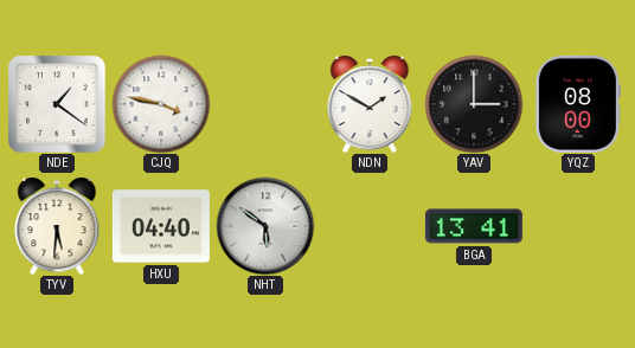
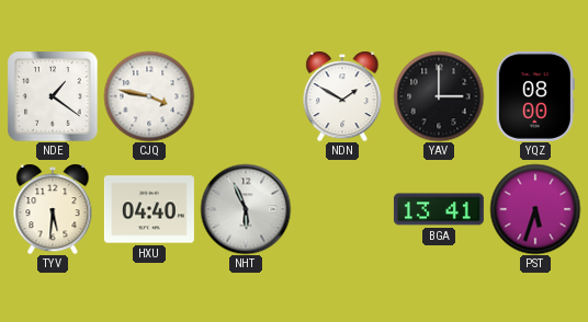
NHT: 5:51 -> 5:56
PST: none -> 5:33
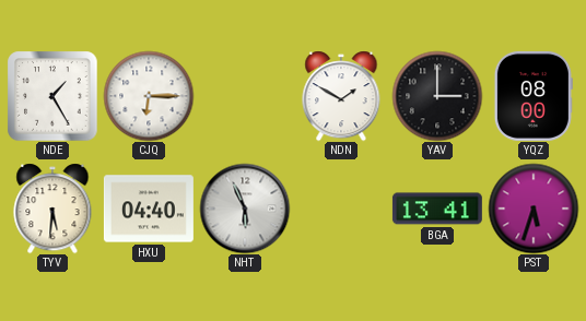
NDE: 1:21 -> 1:25
CJQ: 3:47 -> 6:15
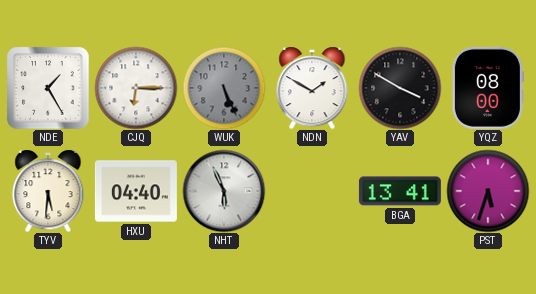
WUK: none -> 5:26
YAV: 3:00 -> 3:50
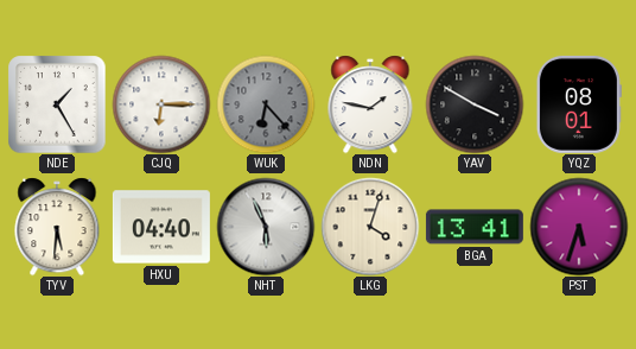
WUK: 5:26 -> 6:23
NDN: 1:50 -> 1:47
YQZ: 08:00 -> 08:01
LKG: none -> 4:03
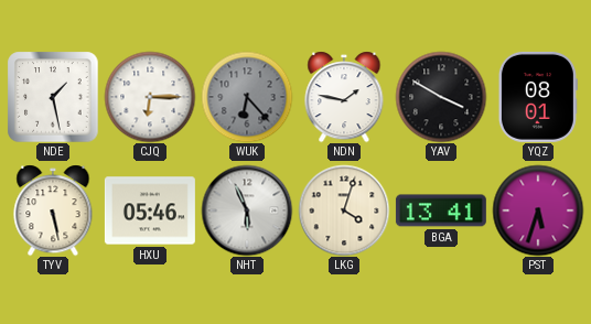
NDE: 1:25 -> 1:28
TYV: 5:31 -> 5:28
HXU: 04:40 -> 05:46
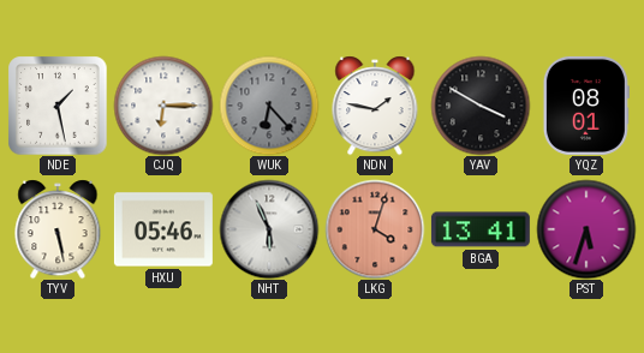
LKG dial: cream -> salmon
